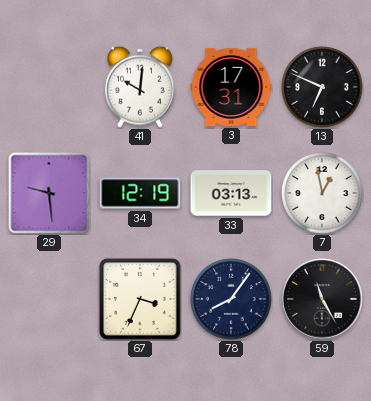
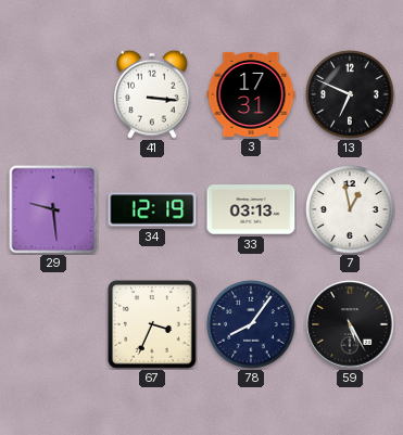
41: 10:01 -> 3:16
59: 11:25 -> 5:25
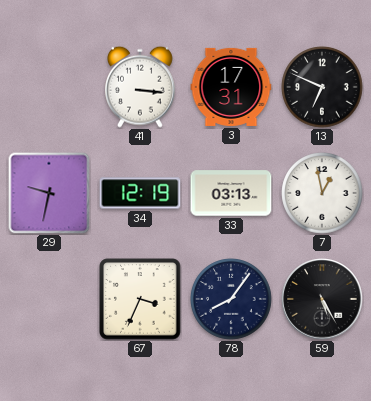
29: 9:29 -> 9:32
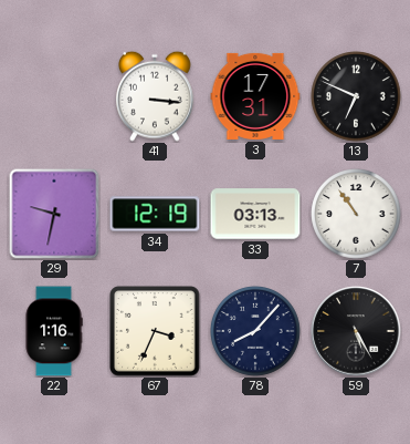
7: 12:58 -> 10:54
22: none -> 1:16
78: 8:06 -> 8:07
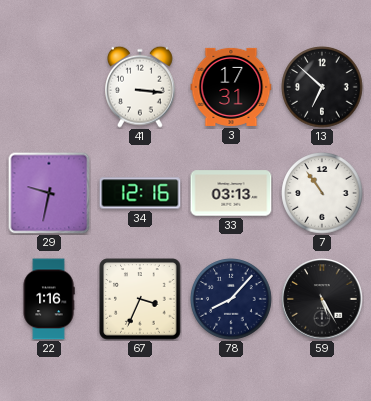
13: 6:49 -> 6:52
34: 12:19 -> 12:16
